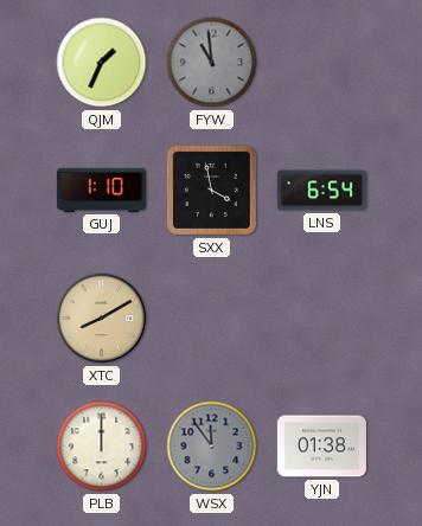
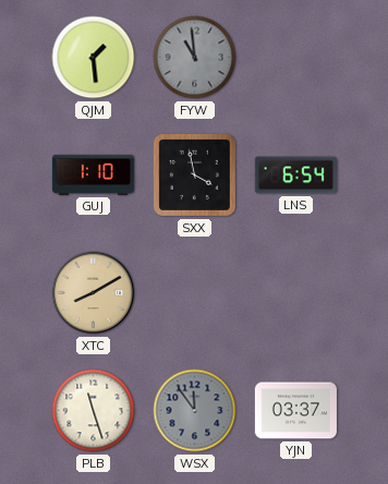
QJM: 1:34 -> 1:29
PLB: 12:00 -> 11:27
YJN: 01:38 -> 03:37
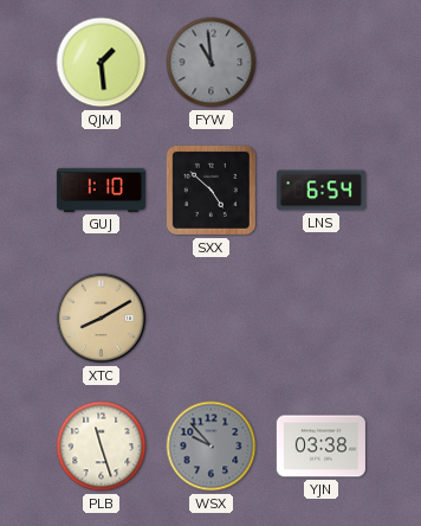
SXX: 3:58 -> 4:52
WSX: 11:54 -> 9:53
YJN: 03:37 -> 03:38
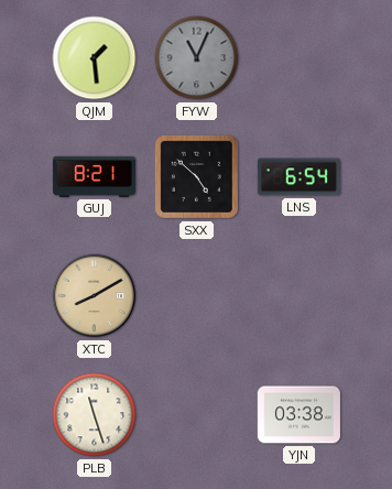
FYW: 10:59 -> 11:04
GUJ: 1:10 -> 8:21
WSX: 9:53 -> none
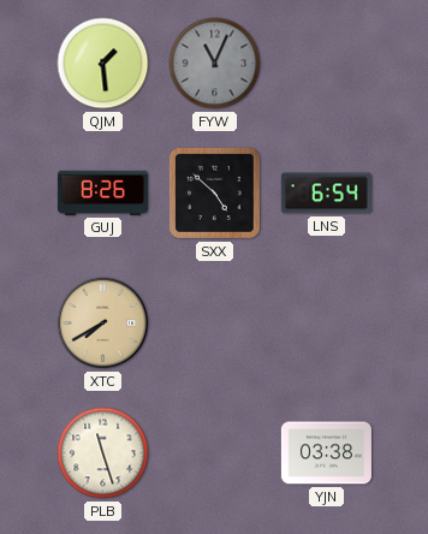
GUJ: 8:21 -> 8:26
XTC: 8:10 -> 7:40
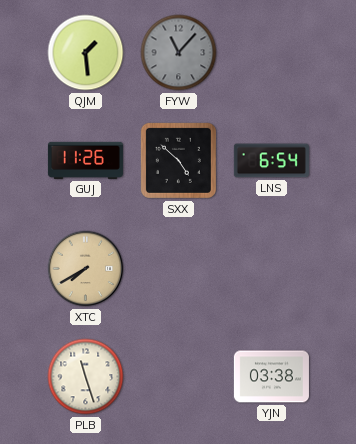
FYW: 11:04 -> 11:07
GUJ: 8:26 -> 11:26
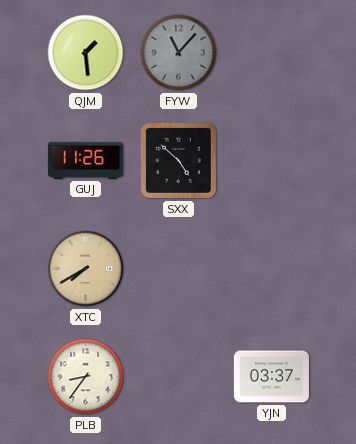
LNS: 6:54 -> none
PLB: 11:27 -> 8:36
YJN: 03:38 -> 03:37
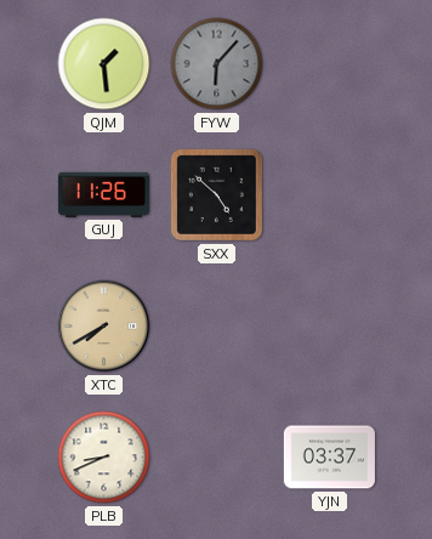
FYW: 11:07 -> 6:07
PLB: 8:36 -> 8:41
